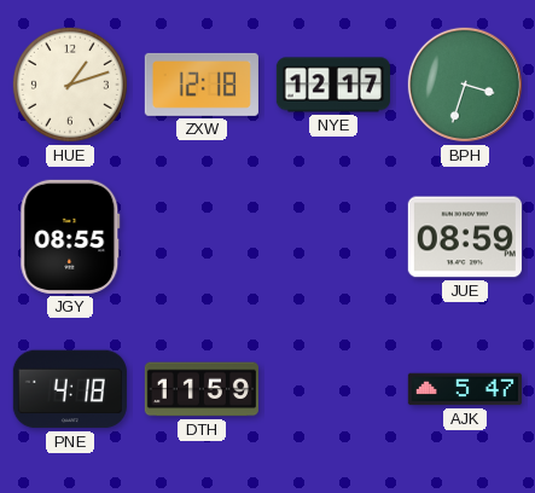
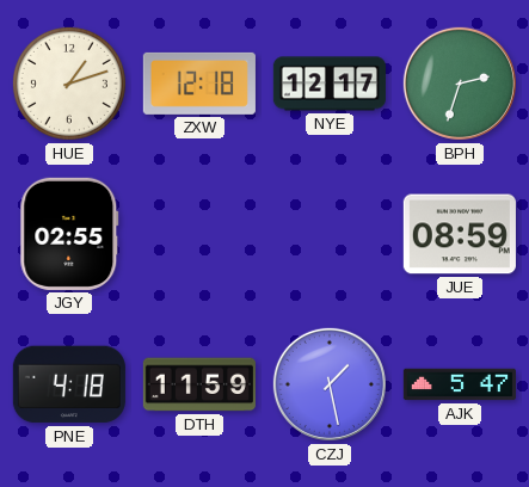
BPH: 3:33 -> 2:33
JGY: 08:55 -> 02:55
CZJ: none -> 1:28
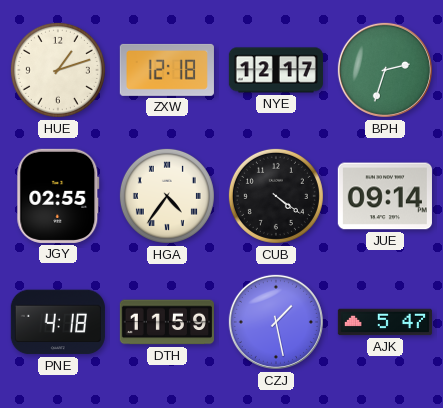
HGA: none -> 4:36
CUB: none -> 4:21
JUE: 08:59 -> 09:14
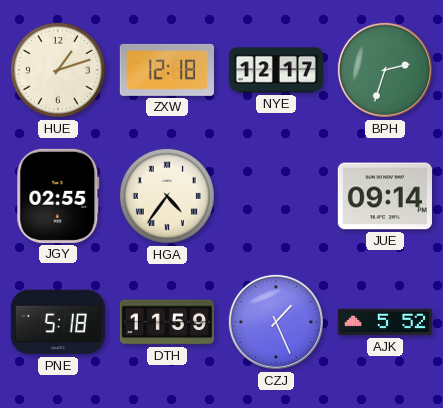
CUB: 4:21 -> none
PNE: 4:18 -> 5:18
CZJ: 1:28 -> 1:26
AJK: 5:47 -> 5:52
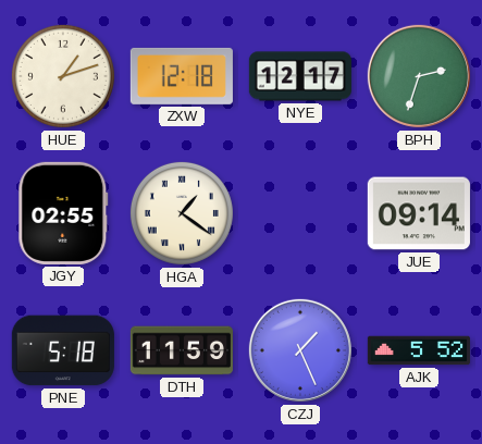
HGA: 4:36 -> 1:21
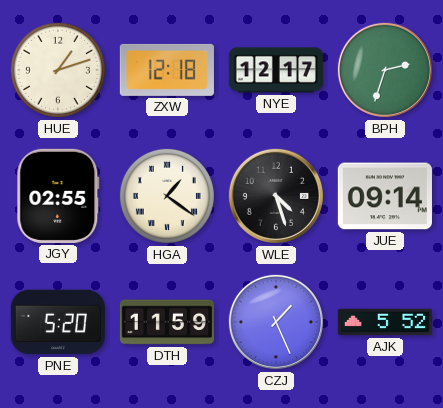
WLE: none -> 4:27
PNE: 5:18 -> 5:20
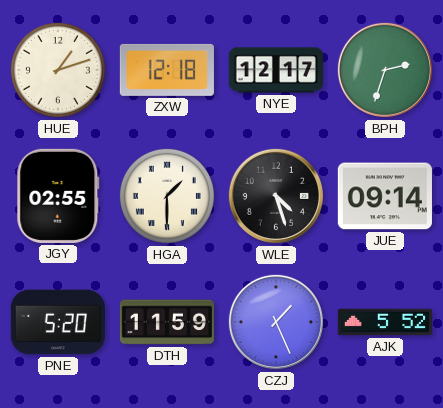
HGA: 1:21 -> 1:30
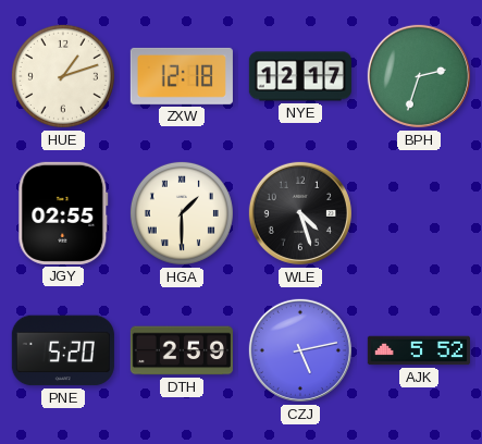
JUE: 09:14 -> none
DTH: 11:59 -> 2:59
CZJ: 1:26 -> 5:13
